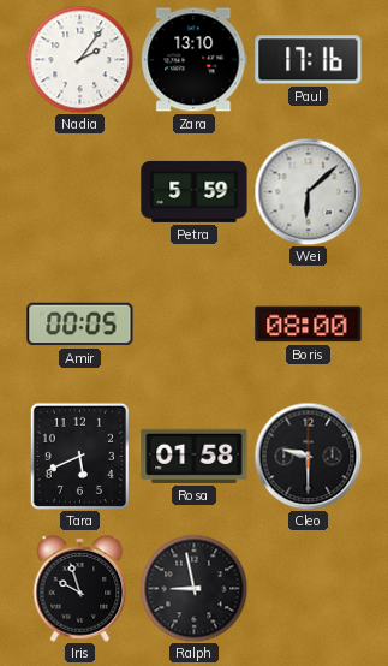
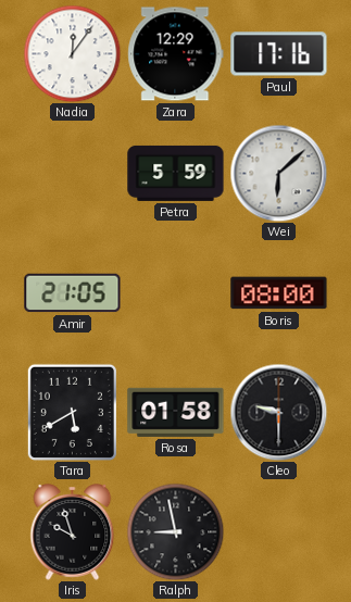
Nadia: 2:06 -> 12:06
Zara: 13:10 -> 12:29
Amir: 00:05 -> 21:05
Tara: 5:41 -> 5:40
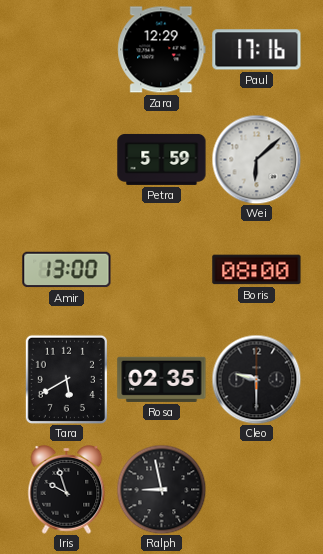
Nadia: 12:06 -> none
Amir: 21:05 -> 13:00
Rosa: 01:58 -> 02:35
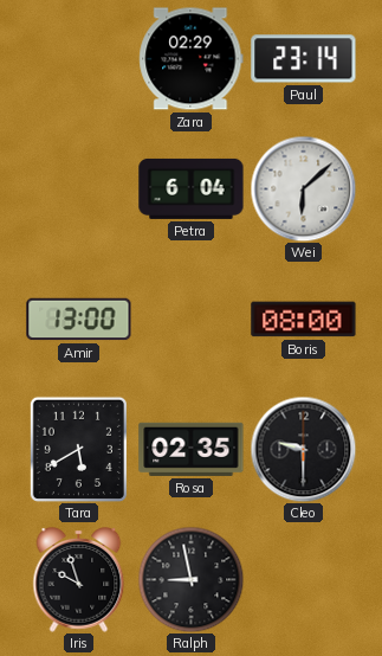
Zara: 12:29 -> 02:29
Paul: 17:16 -> 23:14
Petra: 5:59 -> 6:04
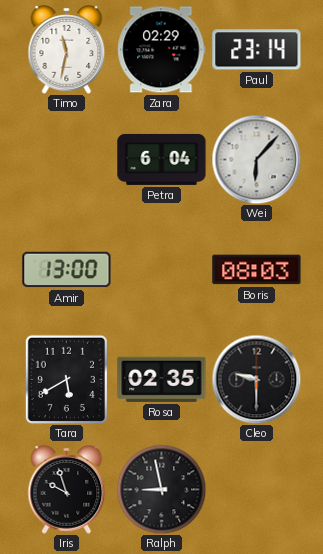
Timo: none -> 11:32
Wei: 6:08 -> 6:07
Boris: 08:00 -> 08:03
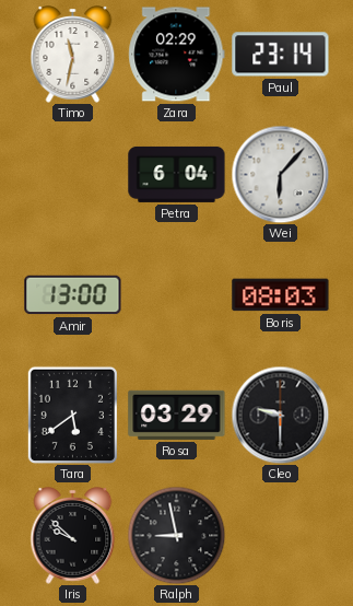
Tara: 5:40 -> 5:39
Rosa: 02:35 -> 03:29
Iris: 9:57 -> 9:52
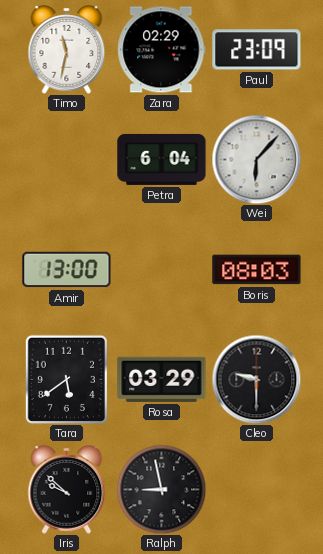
Paul: 23:14 -> 23:09
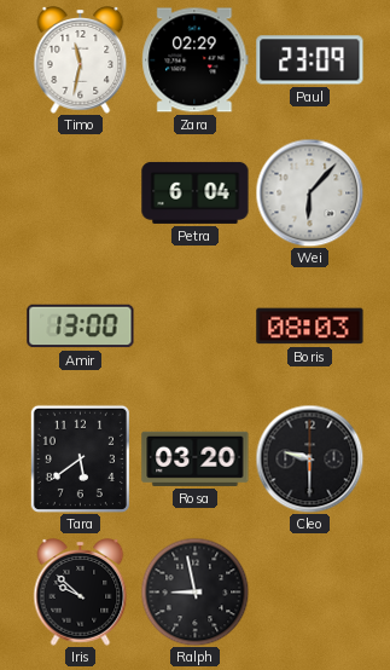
Rosa: 03:29 -> 03:20
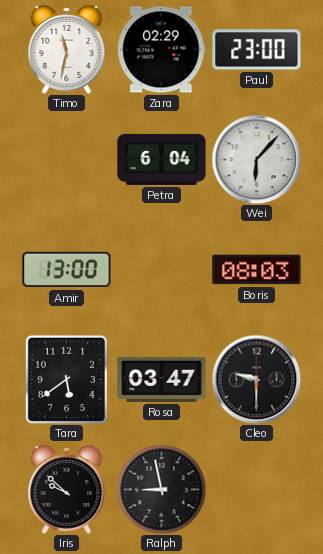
Paul: 23:09 -> 23:00
Rosa: 03:20 -> 03:47
